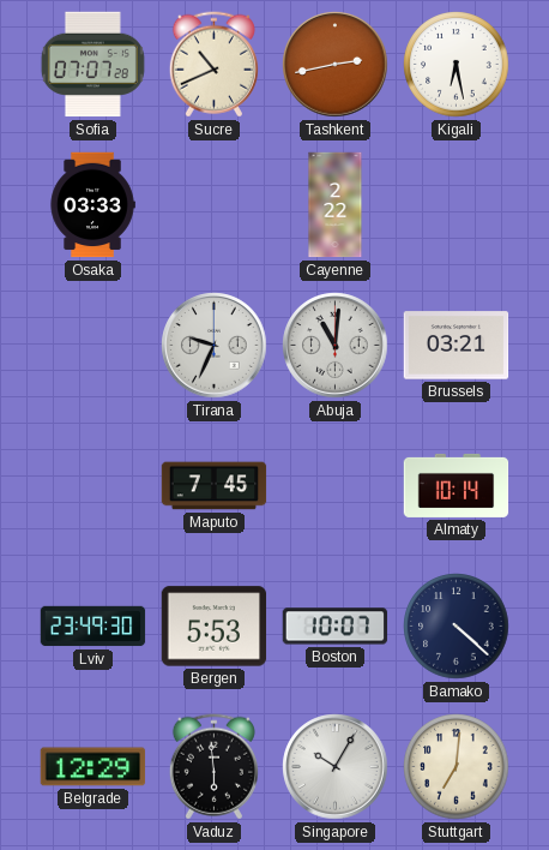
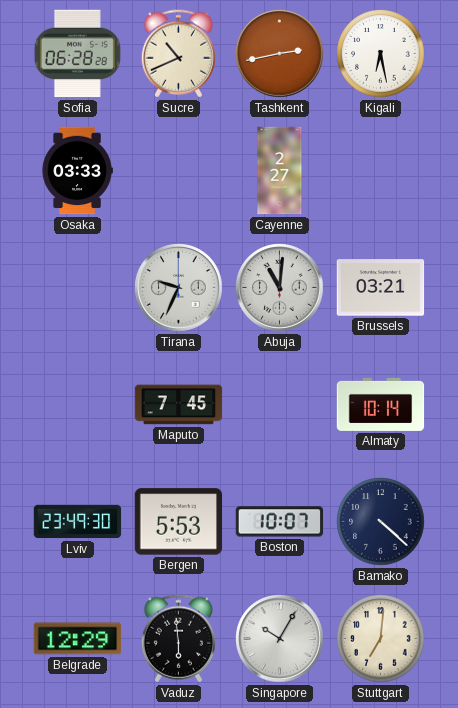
Sofia: 07:07 -> 06:28
Cayenne: 2:22 -> 2:27
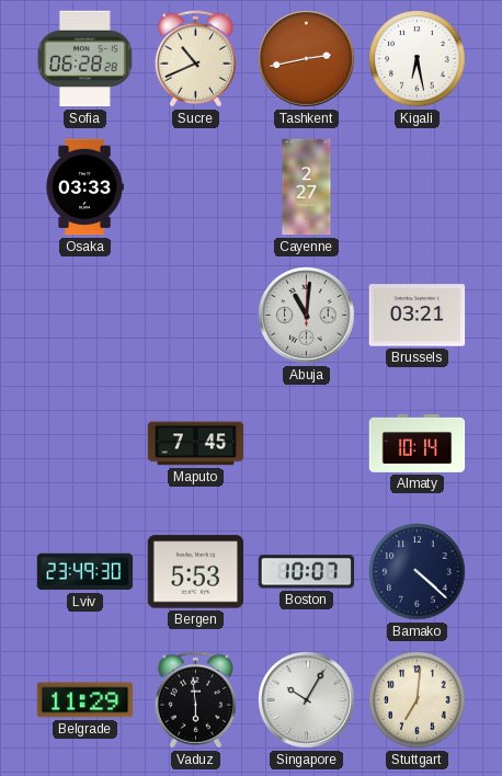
Tirana: 9:34 -> none
Belgrade: 12:29 -> 11:29
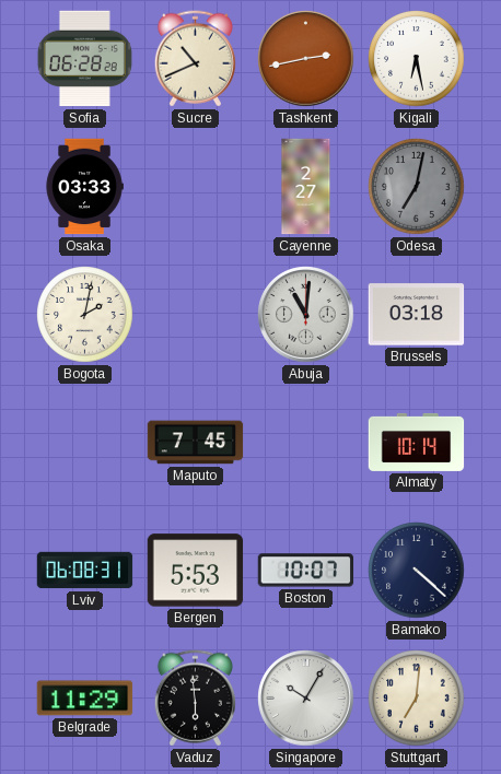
Odesa: none -> 7:02
Bogota: none -> 2:02
Brussels: 03:21 -> 03:18
Lviv: 23:49 -> 06:08
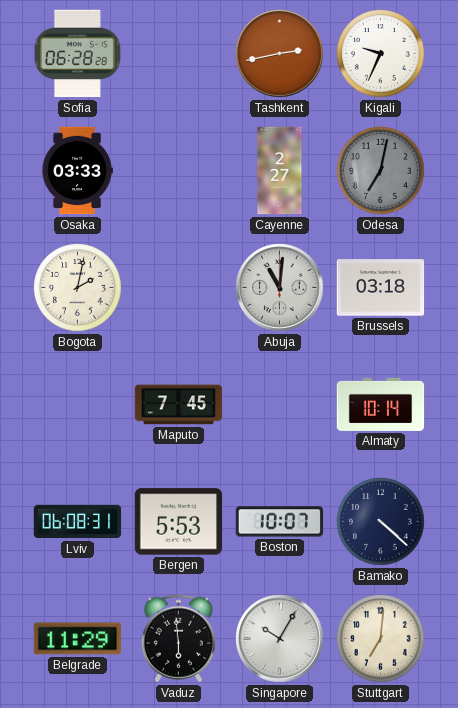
Sucre: 10:41 -> none
Kigali: 6:28 -> 9:34
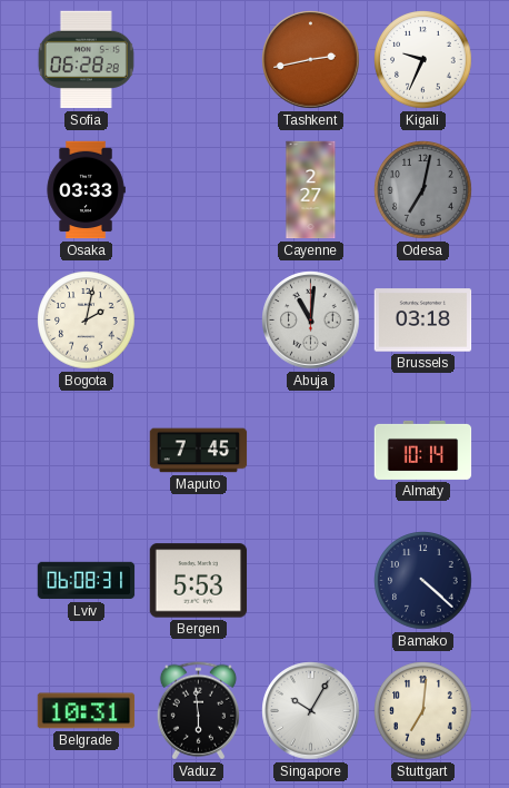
Boston: 10:07 -> none
Belgrade: 11:29 -> 10:31
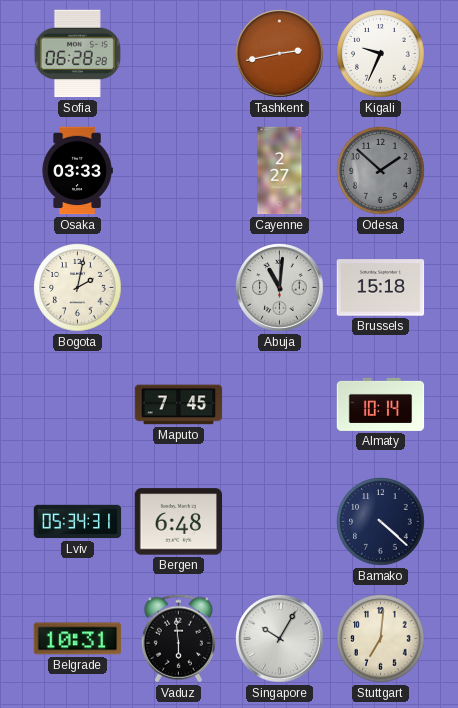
Odesa: 7:02 -> 1:52
Brussels: 03:18 -> 15:18
Lviv: 06:08 -> 05:34
Bergen: 5:53 -> 6:48
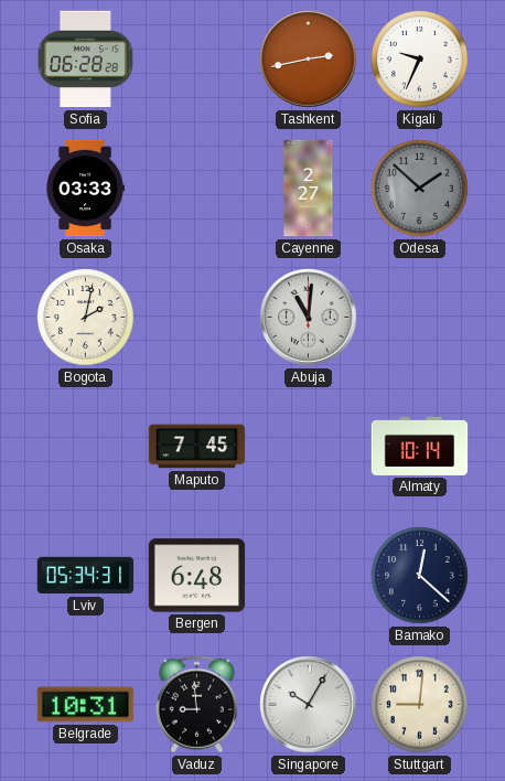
Brussels: 15:18 -> none
Bamako: 4:22 -> 12:22
Vaduz: 5:59 -> 8:59
Stuttgart: 7:01 -> 9:01
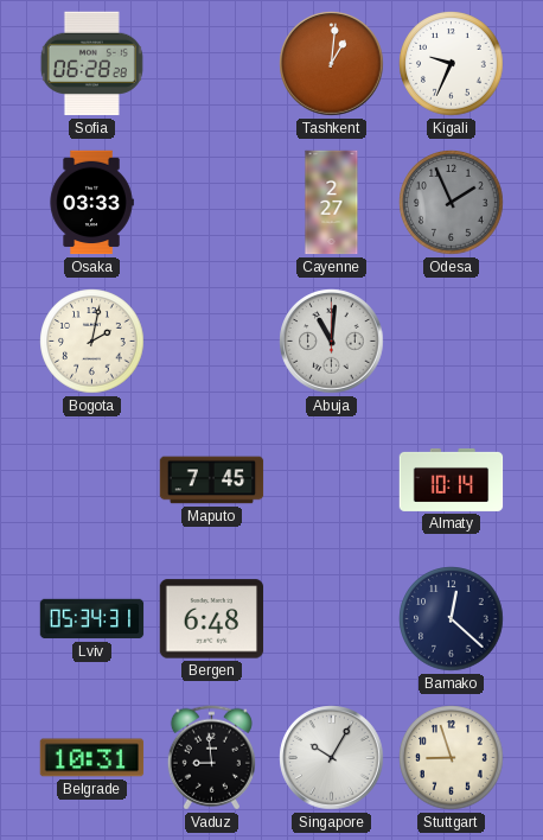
Tashkent: 2:43 -> 1:01
Odesa: 1:52 -> 1:56
Stuttgart: 9:01 -> 8:57
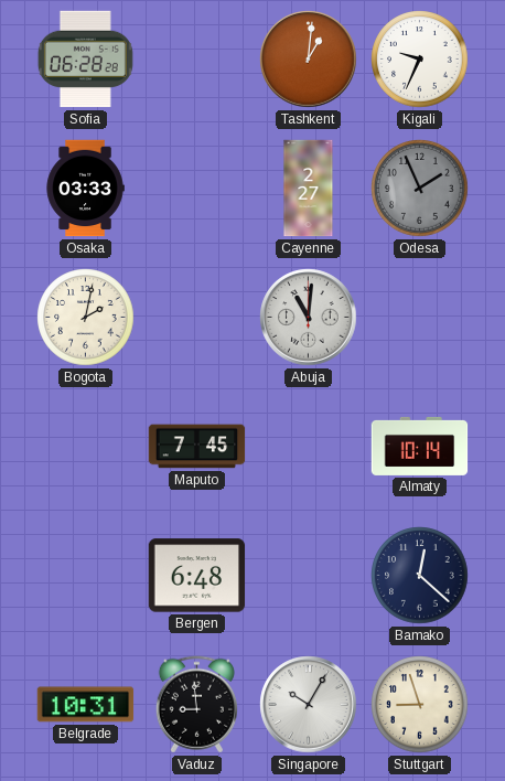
Lviv: 05:34 -> none
